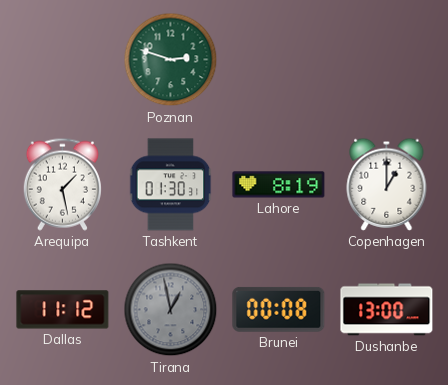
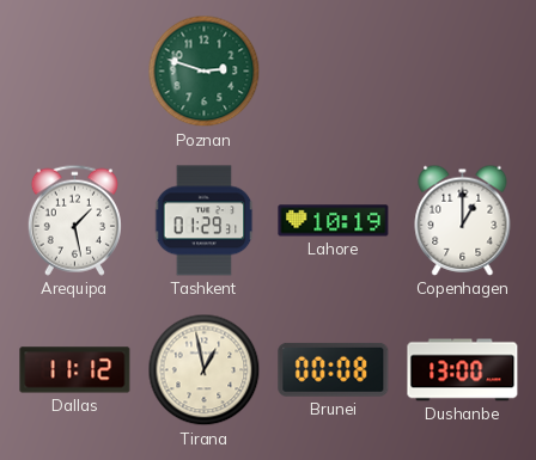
Tashkent: 01:30 -> 01:29
Lahore: 8:19 -> 10:19
Tirana dial: grey -> cream
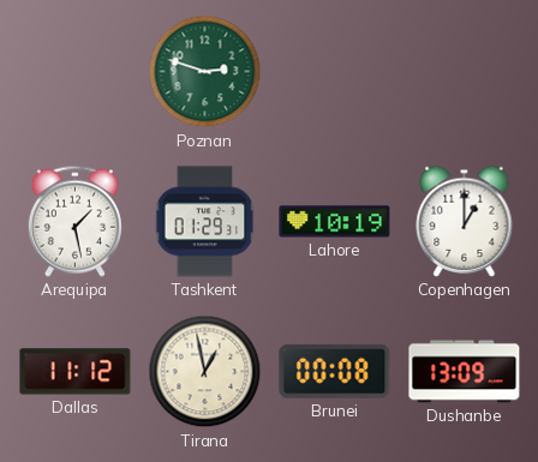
Dushanbe: 13:00 -> 13:09
